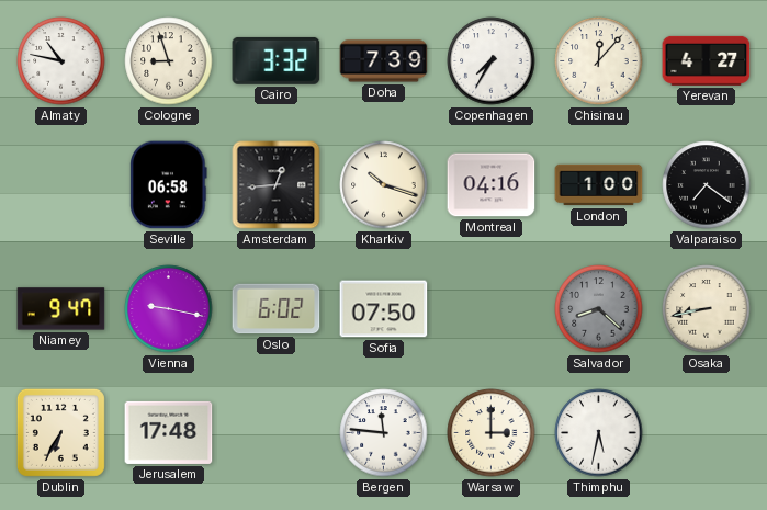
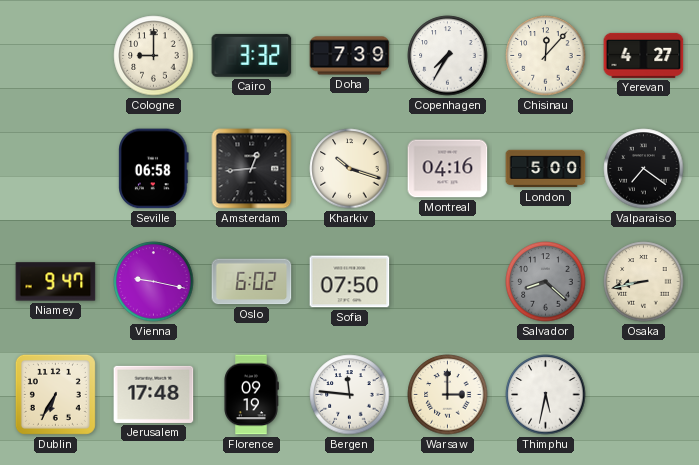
Almaty: 10:47 -> none
Cologne: 8:57 -> 9:00
London: 1:00 -> 5:00
Florence: none -> 09:19
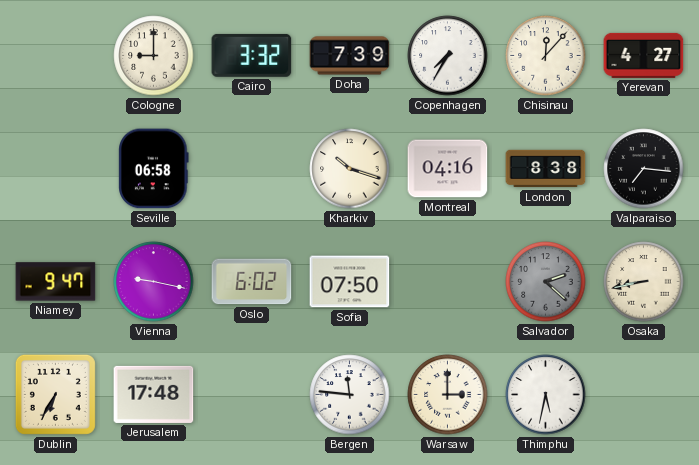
Amsterdam: 12:44 -> none
London: 5:00 -> 8:38
Valparaiso: 7:21 -> 7:16
Salvador: 8:22 -> 2:22
Florence: 09:19 -> none
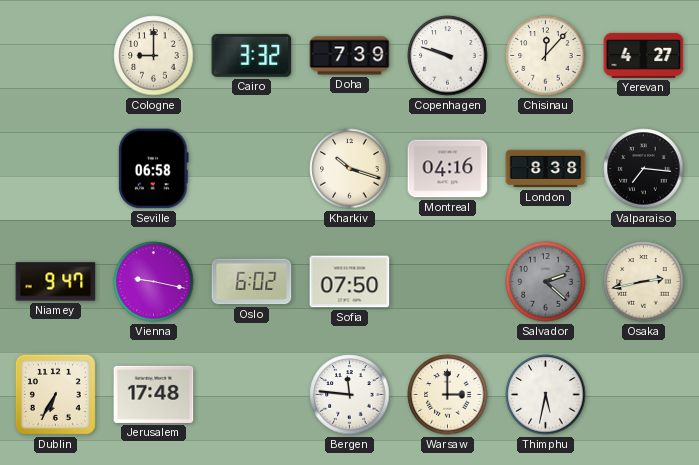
Copenhagen: 7:35 -> 9:48
Osaka: 8:43 -> 2:43
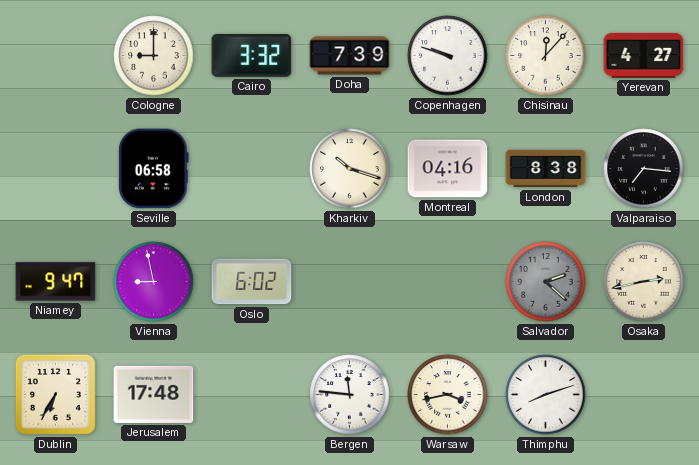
Vienna: 9:17 -> 8:58
Sofia: 07:50 -> none
Warsaw: 3:00 -> 3:43
Thimphu: 5:32 -> 8:12
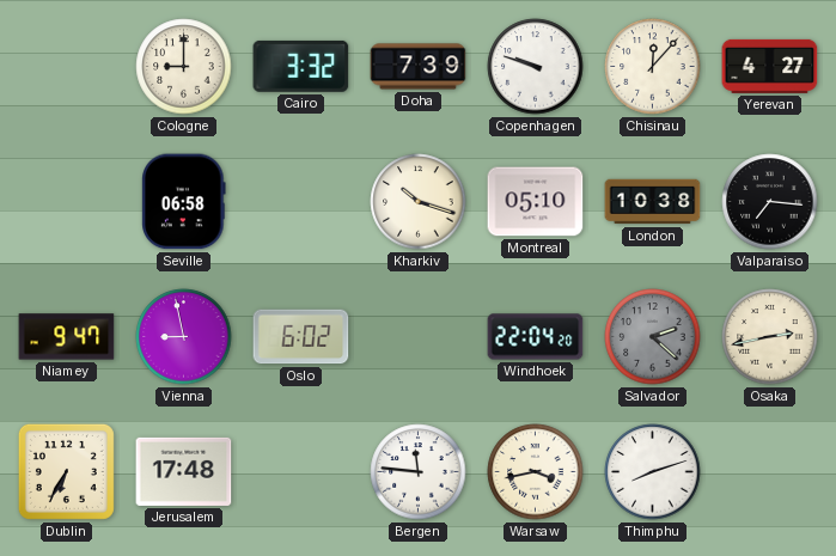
Montreal: 04:16 -> 05:10
London: 8:38 -> 10:38
Windhoek: none -> 22:04
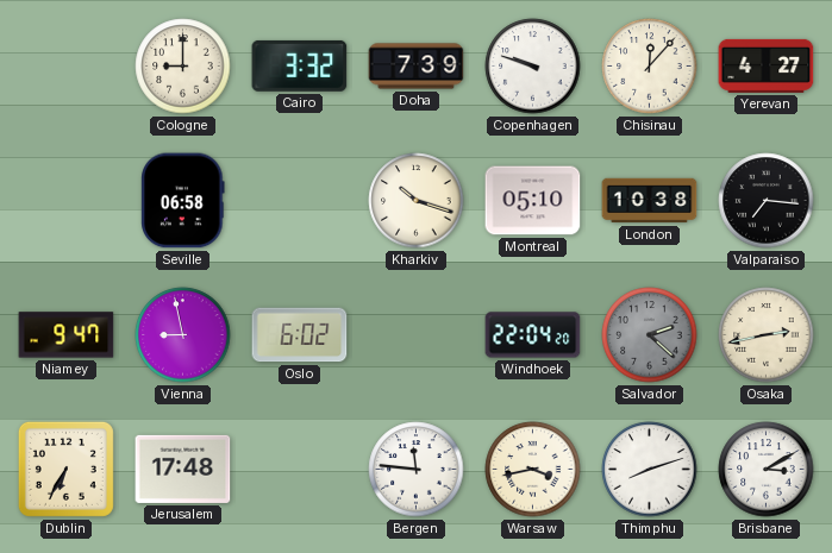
Brisbane: none -> 3:10
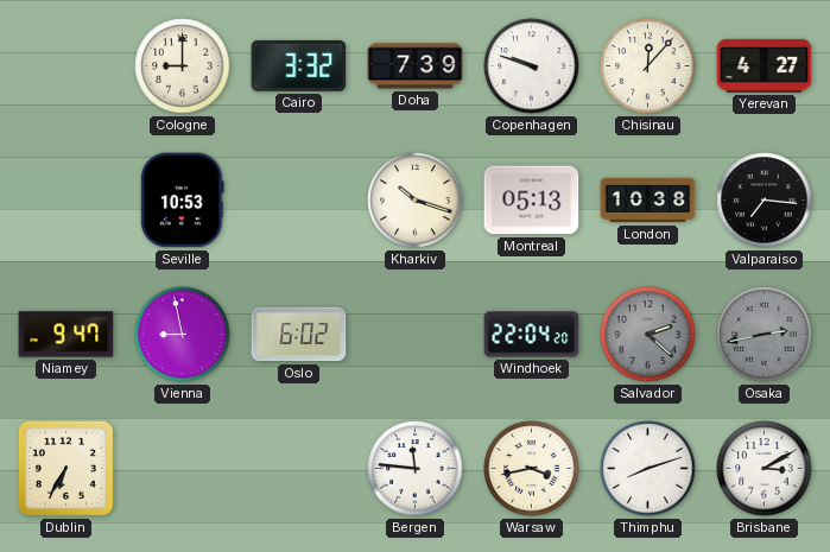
Seville: 06:58 -> 10:53
Montreal: 05:10 -> 05:13
Osaka dial: cream -> grey
Jerusalem: 17:48 -> none
